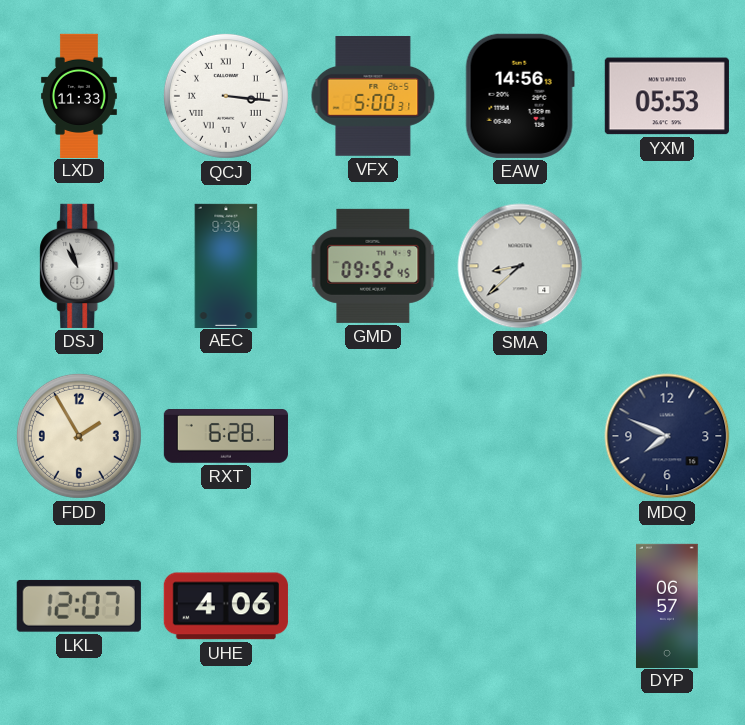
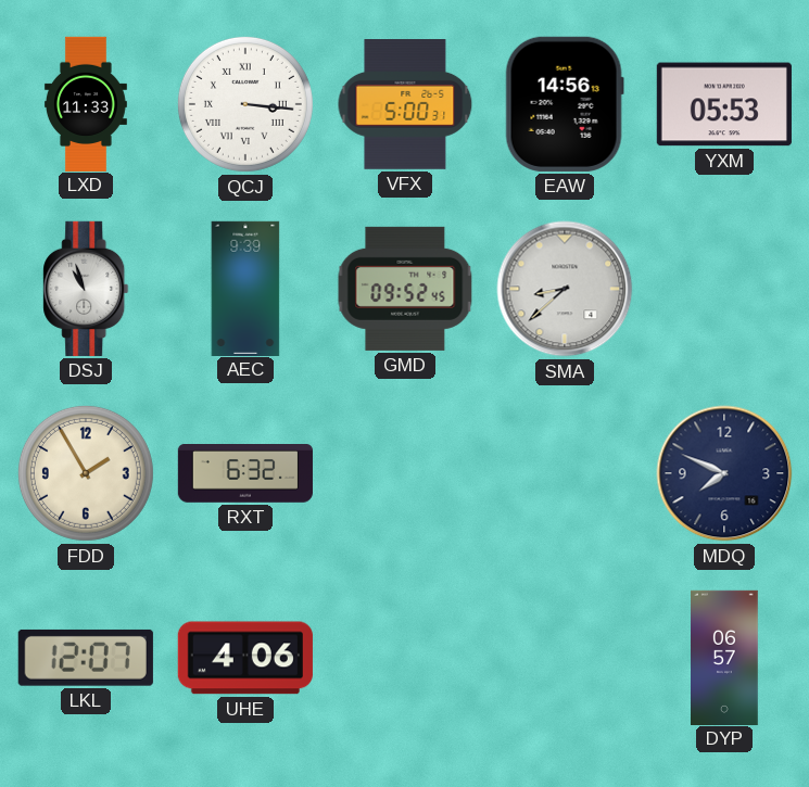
RXT: 6:28 -> 6:32
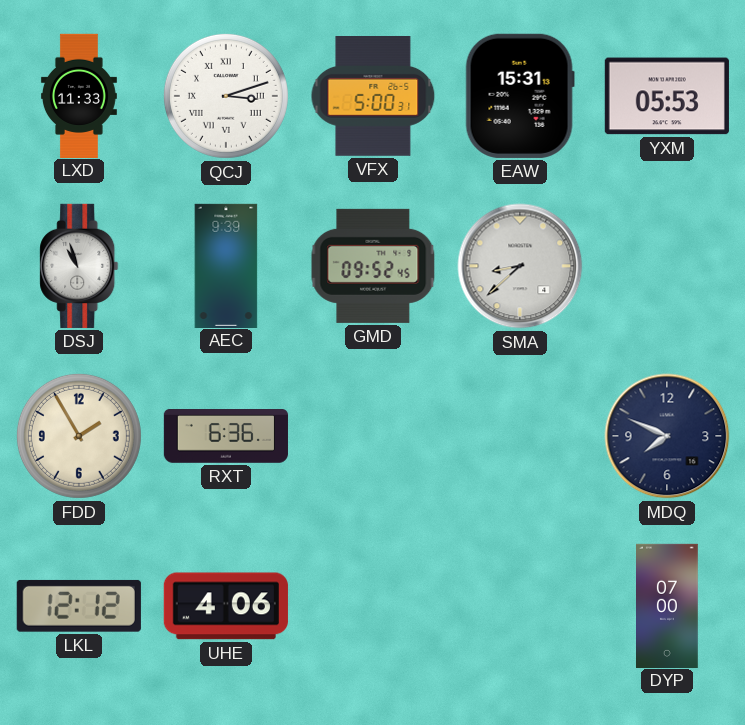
QCJ: 3:16 -> 3:12
EAW: 14:56 -> 15:31
RXT: 6:32 -> 6:36
LKL: 12:07 -> 12:12
DYP: 06:57 -> 07:00
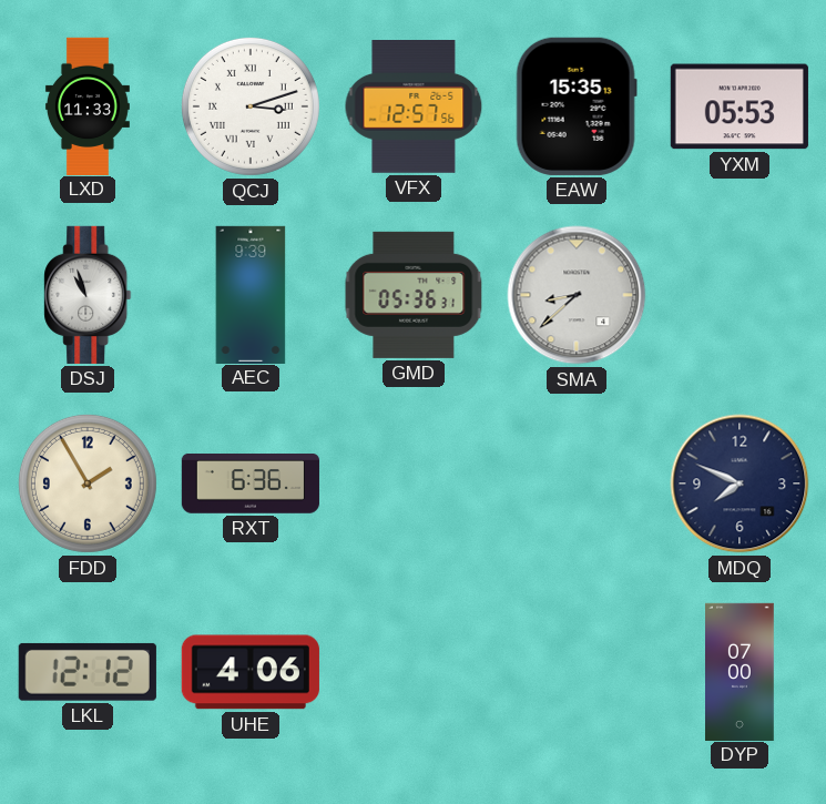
VFX: 5:00 -> 12:57
EAW: 15:31 -> 15:35
GMD: 09:52 -> 05:36
